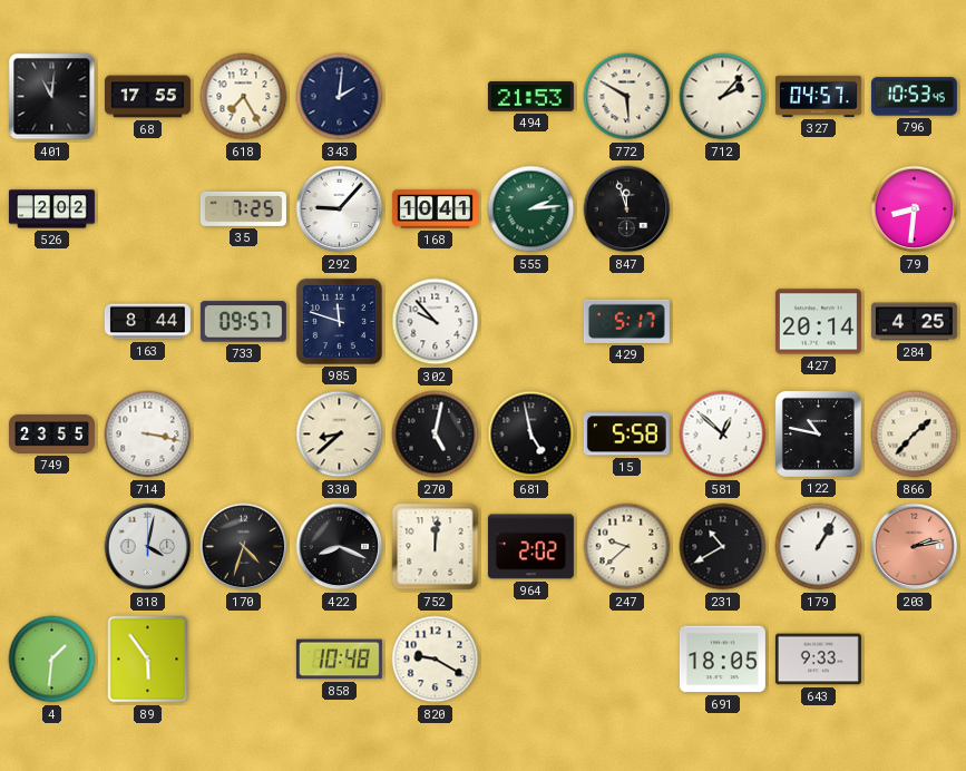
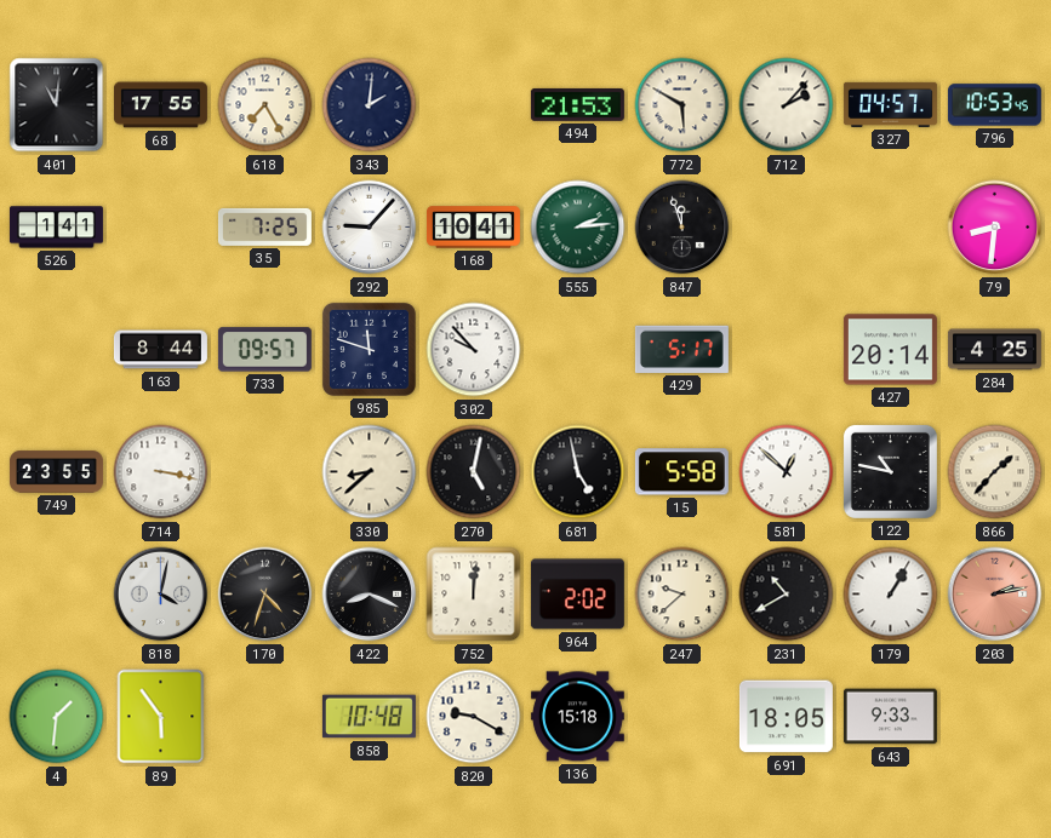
526: 2:02 -> 1:41
136: none -> 15:18
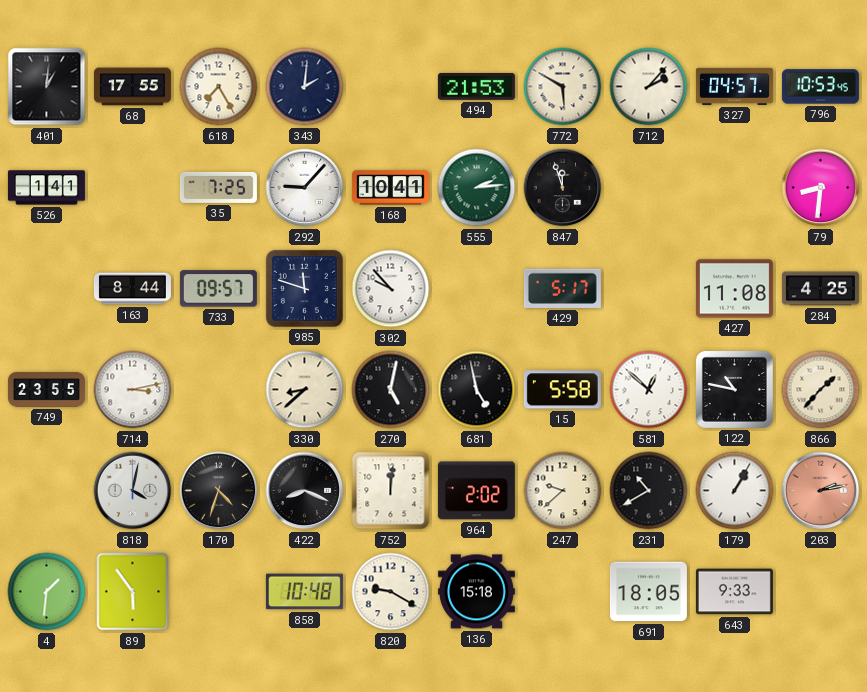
401: 11:01 -> 1:01
427: 20:14 -> 11:08
714: 3:17 -> 3:13
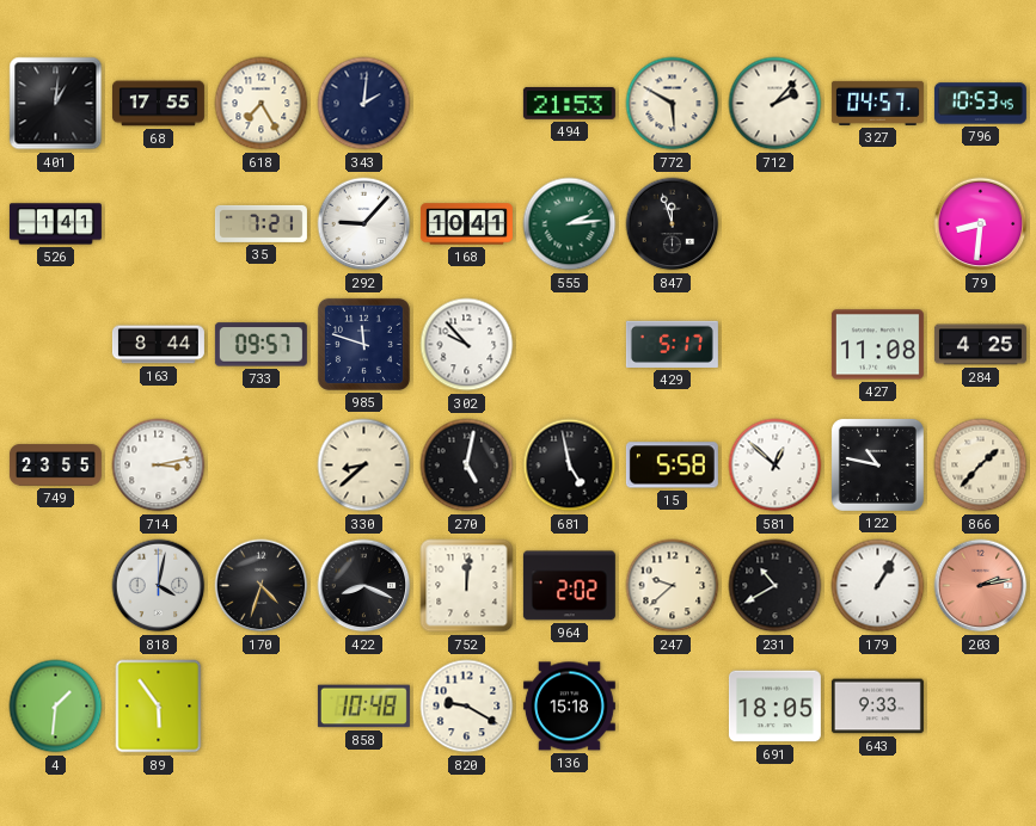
35: 7:25 -> 7:21
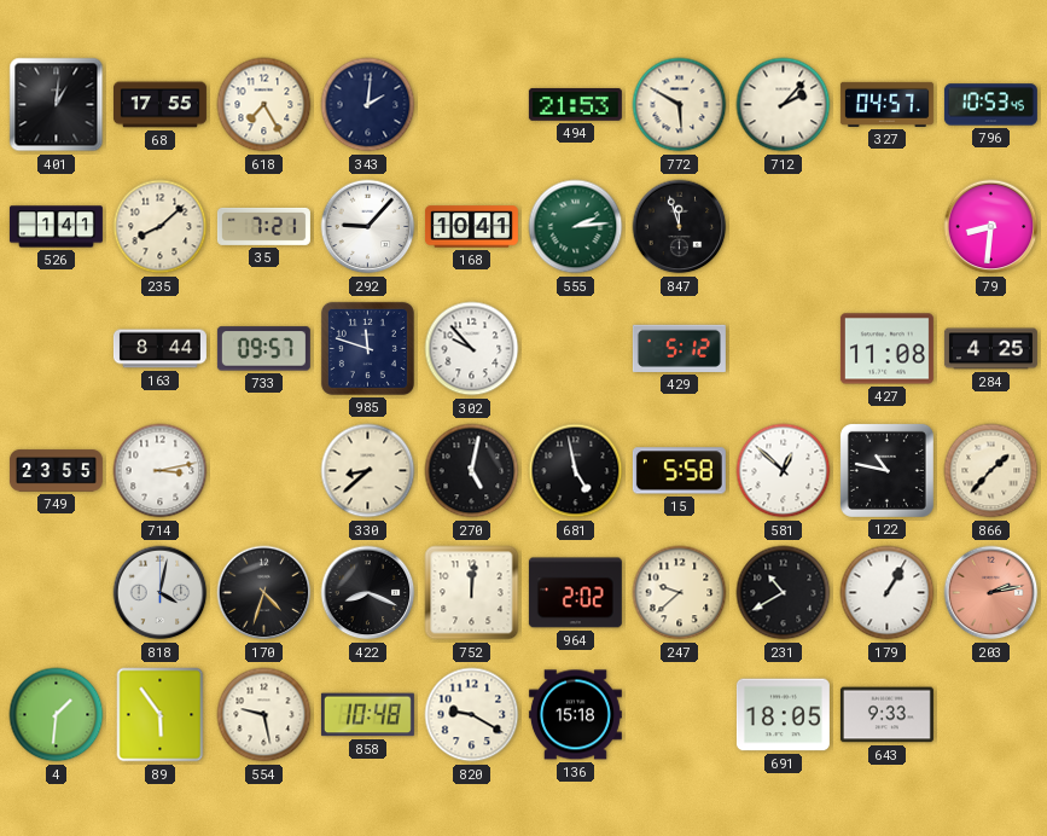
235: none -> 8:08
429: 5:17 -> 5:12
554: none -> 9:28
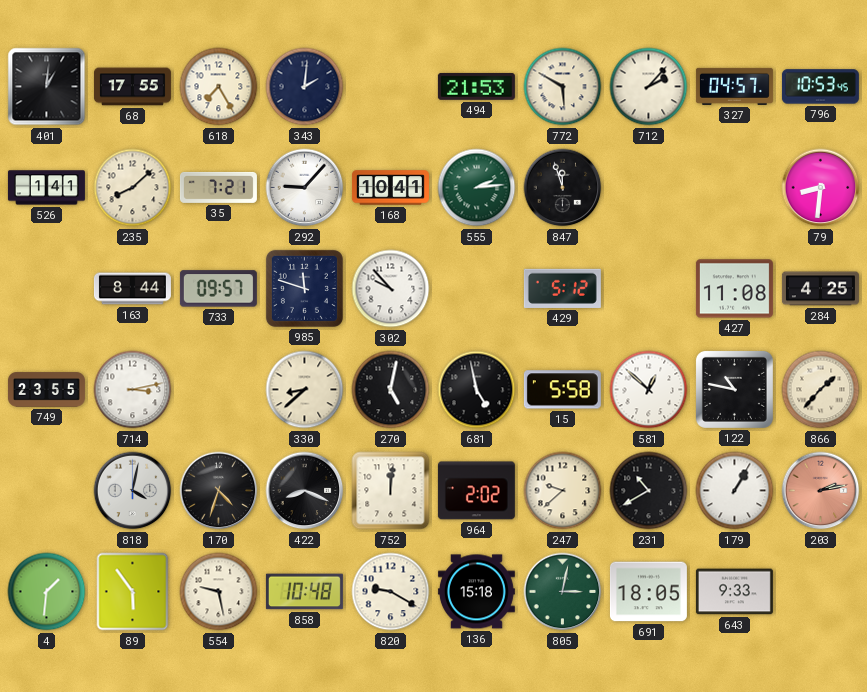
805: none -> 3:02
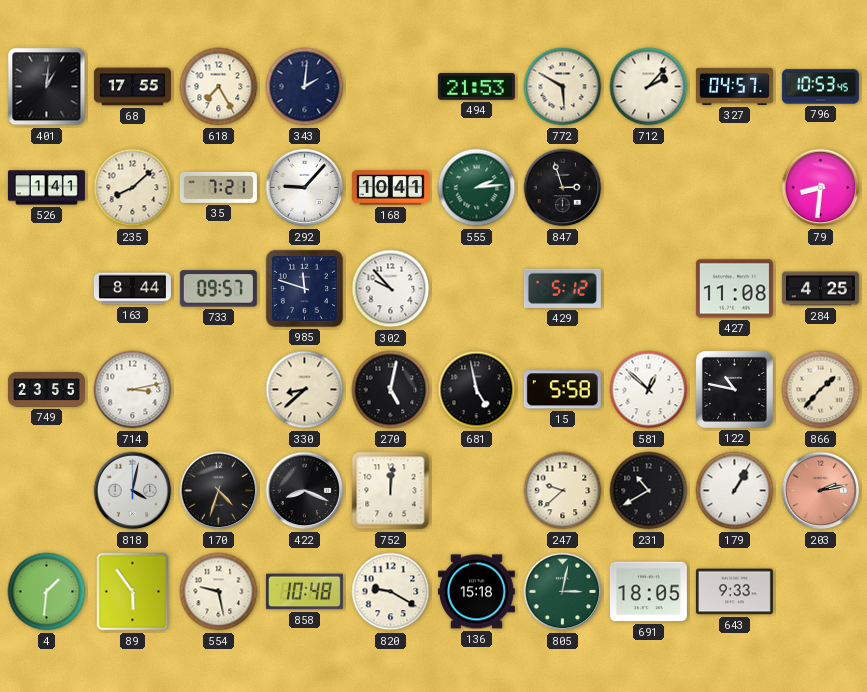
847: 11:57 -> 2:57
964: 2:02 -> none
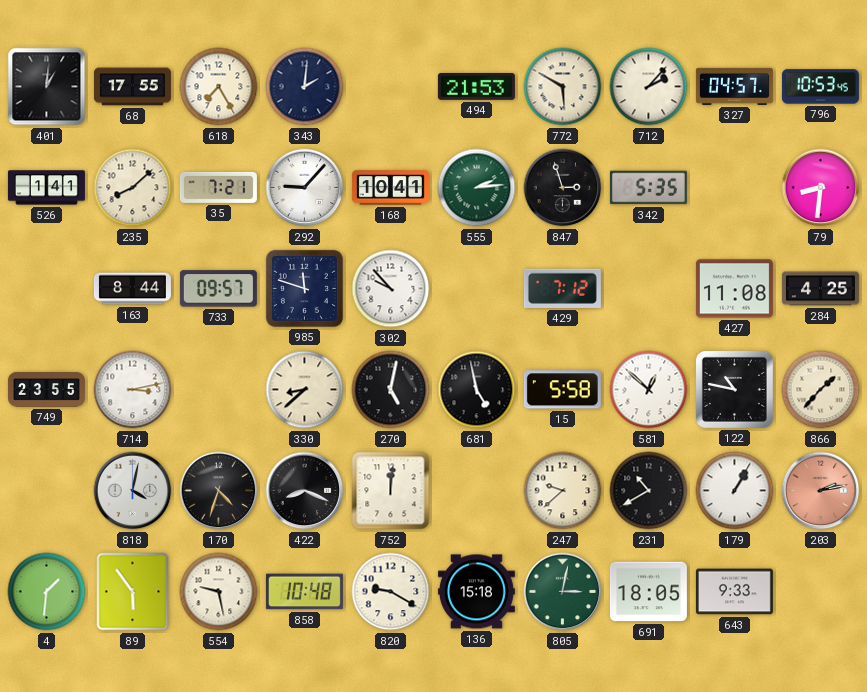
342: none -> 5:35
429: 5:12 -> 7:12
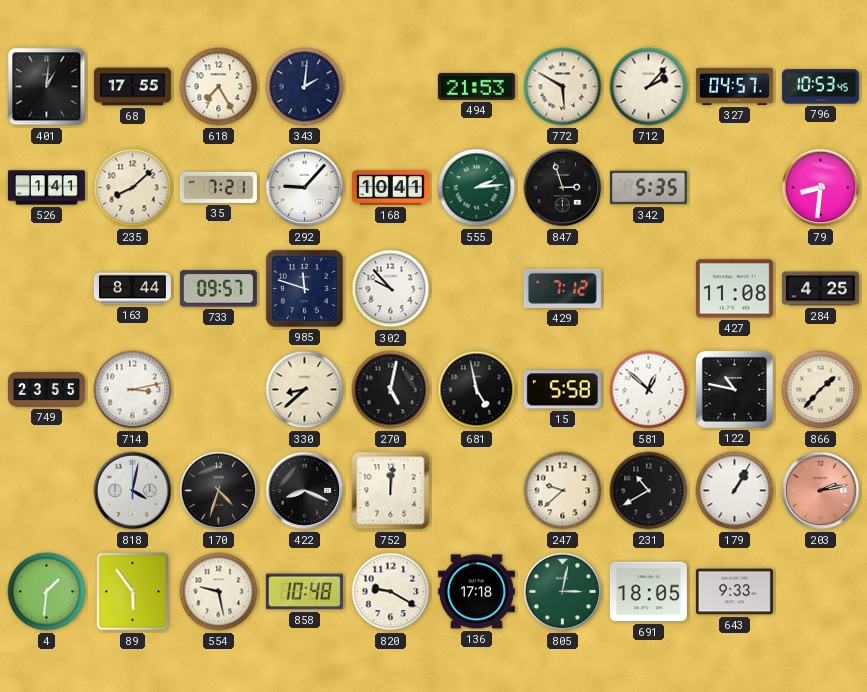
136: 15:18 -> 17:18
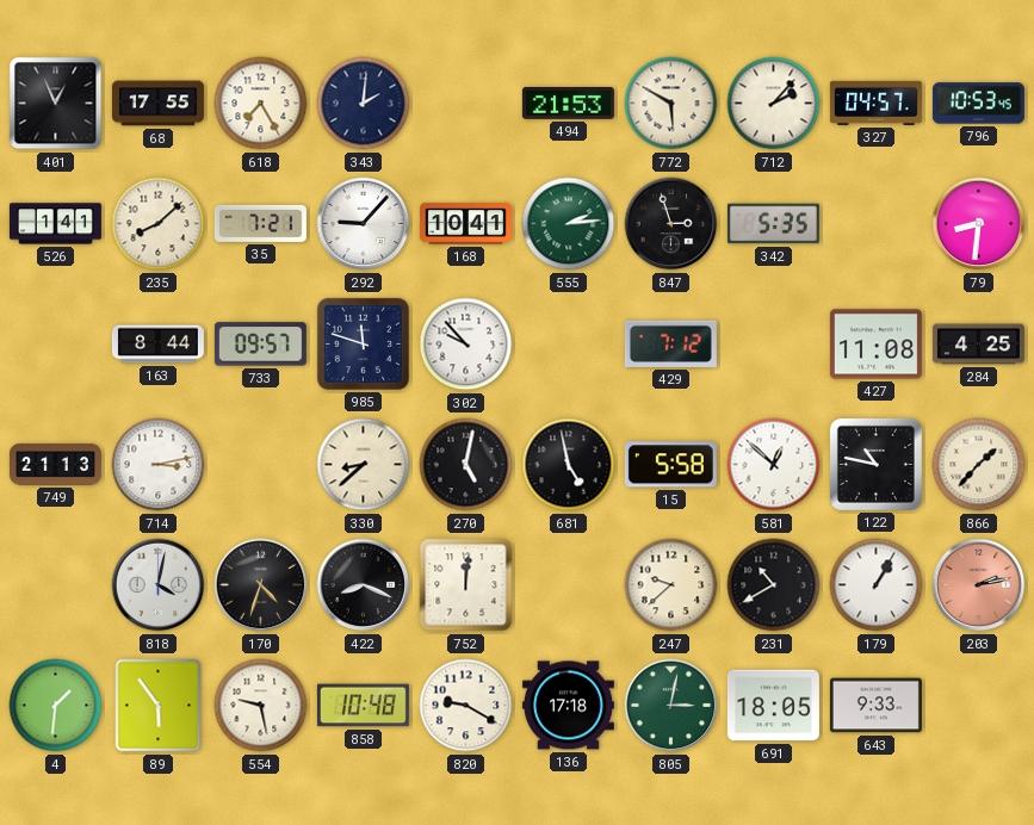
401: 1:01 -> 12:56
749: 23:55 -> 21:13
